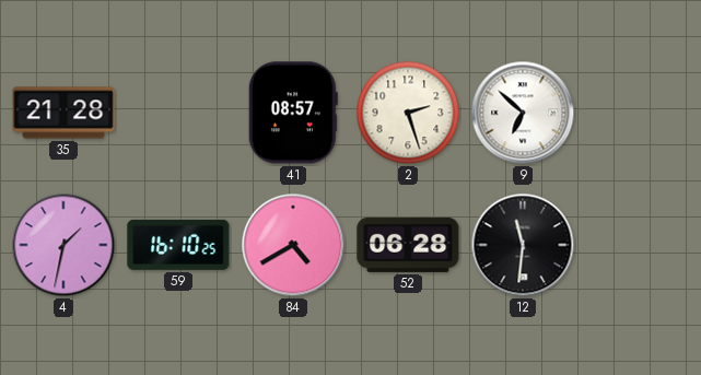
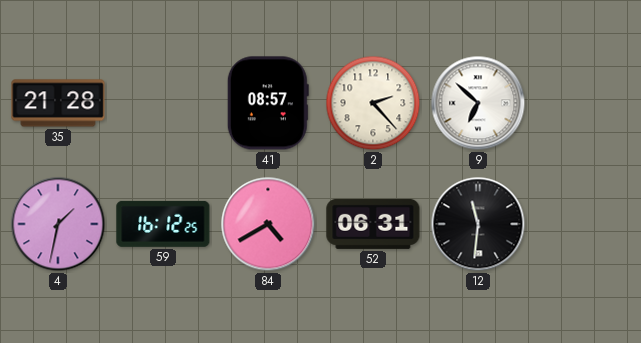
2: 2:27 -> 2:23
59: 16:10 -> 16:12
52: 06:28 -> 06:31
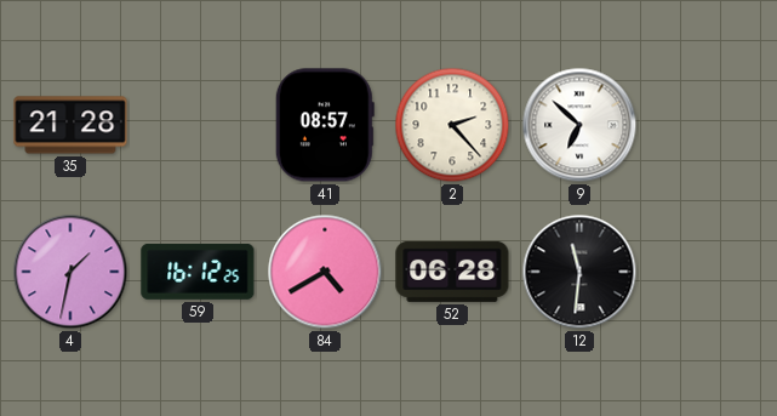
52: 06:31 -> 06:28
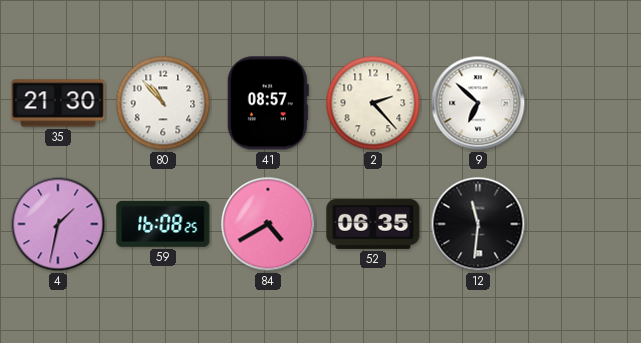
35: 21:28 -> 21:30
80: none -> 10:53
59: 16:12 -> 16:08
52: 06:28 -> 06:35
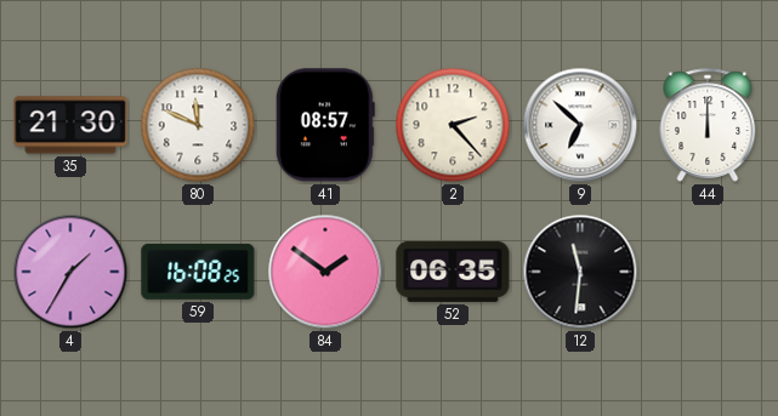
80: 10:53 -> 11:49
44: none -> 12:00
4: 1:32 -> 1:35
84: 4:40 -> 1:51
